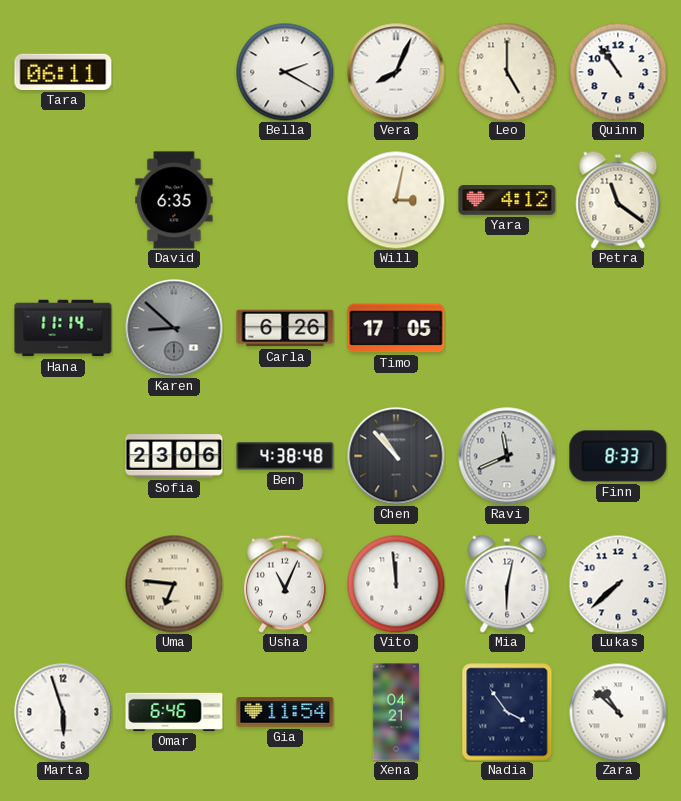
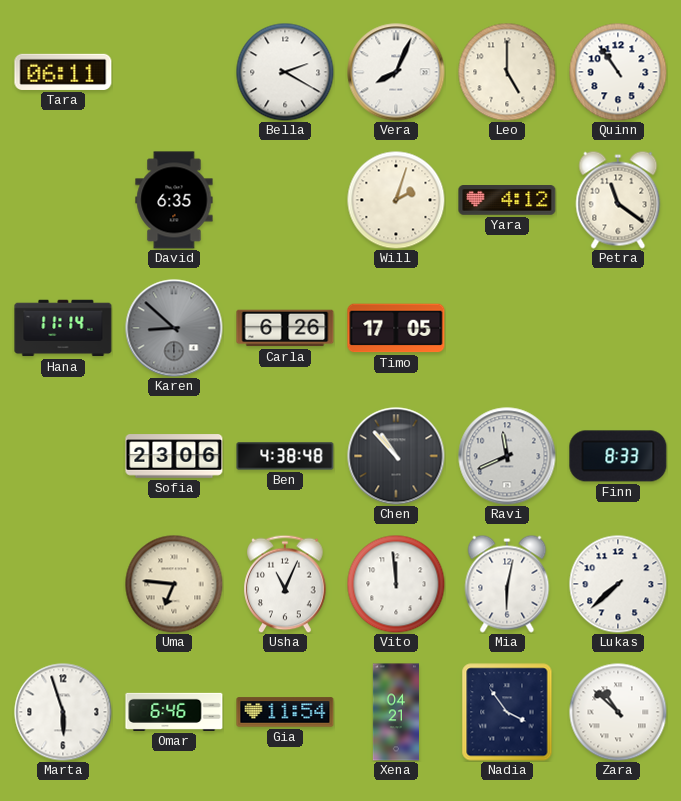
Will: 3:02 -> 2:03
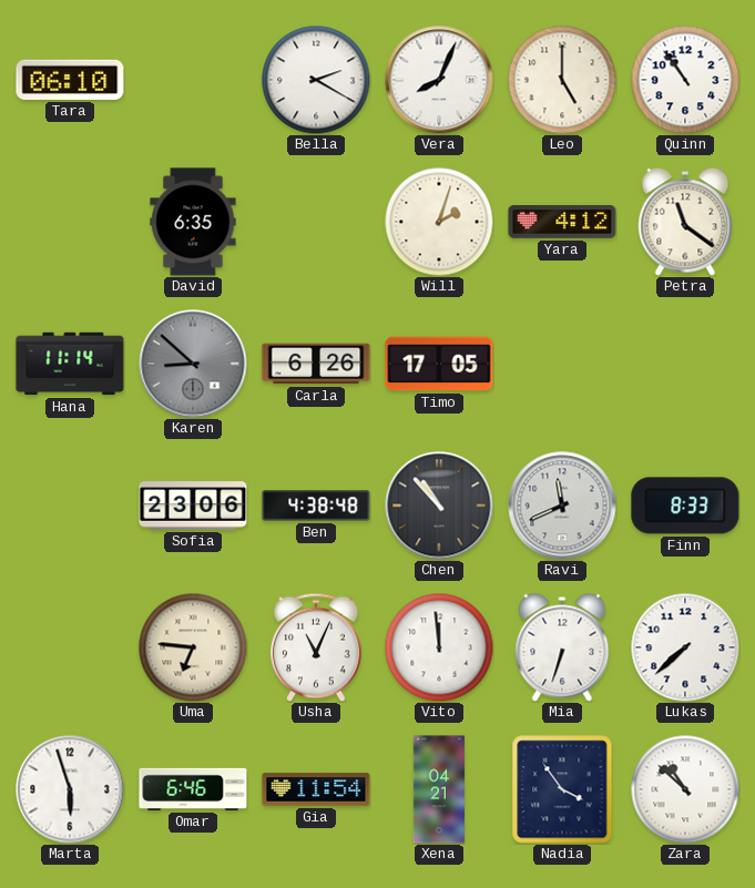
Tara: 06:11 -> 06:10
Mia: 6:02 -> 6:33
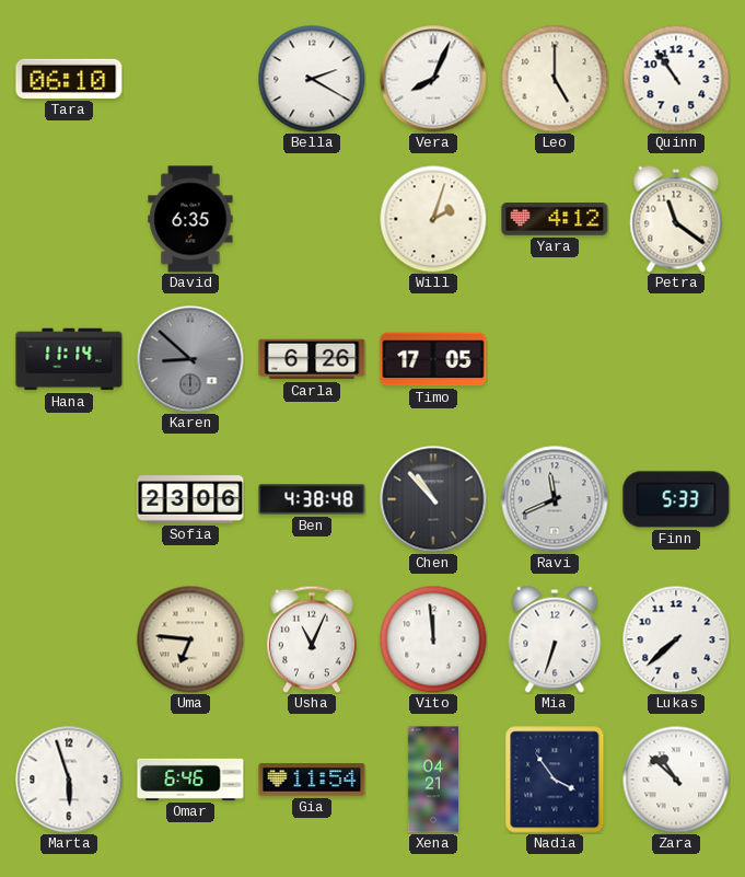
Finn: 8:33 -> 5:33
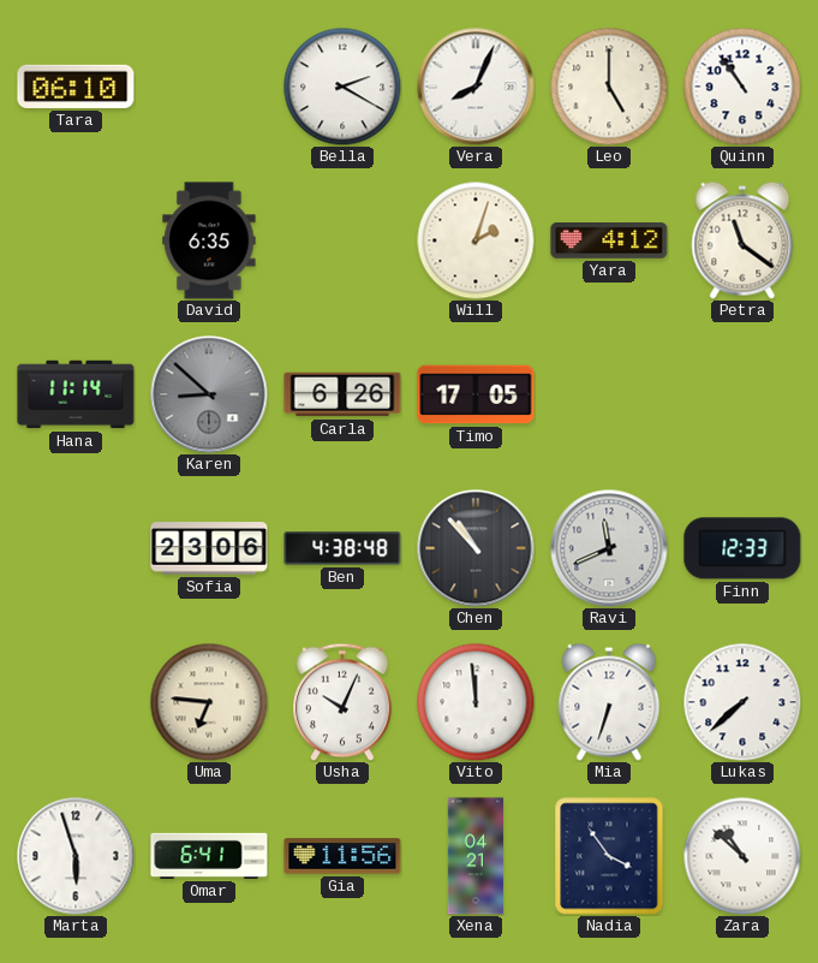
Finn: 5:33 -> 12:33
Usha: 11:04 -> 10:04
Omar: 6:46 -> 6:41
Gia: 11:54 -> 11:56
